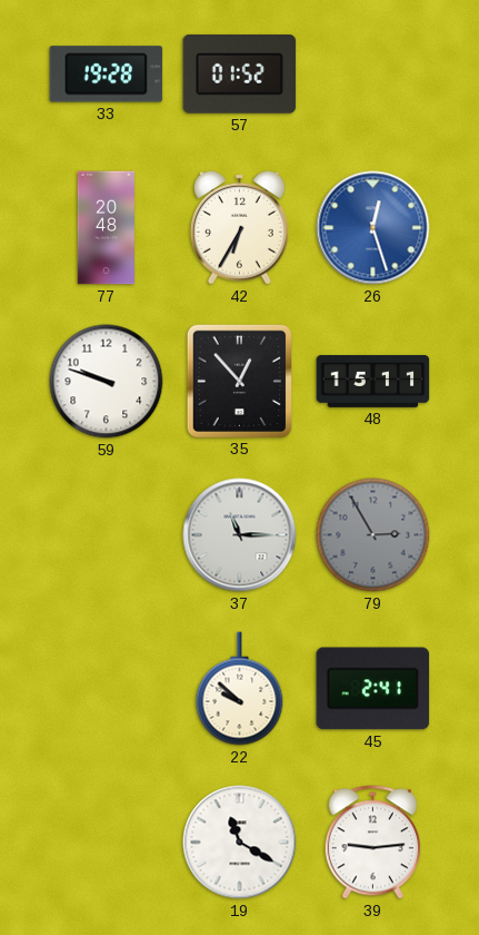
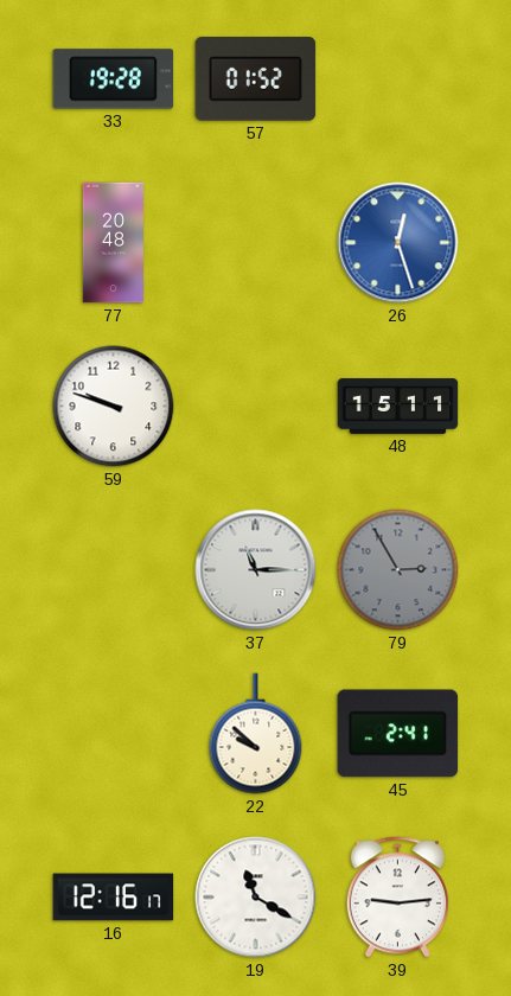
42: 6:35 -> none
35: 12:53 -> none
16: none -> 12:16
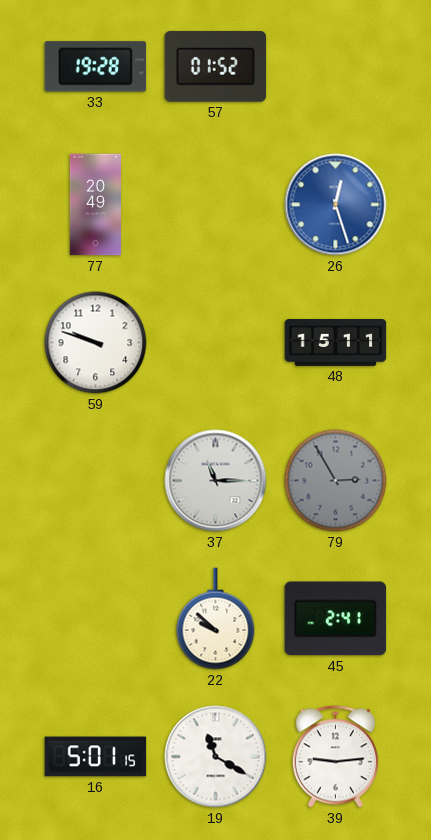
77: 20:48 -> 20:49
16: 12:16 -> 5:01
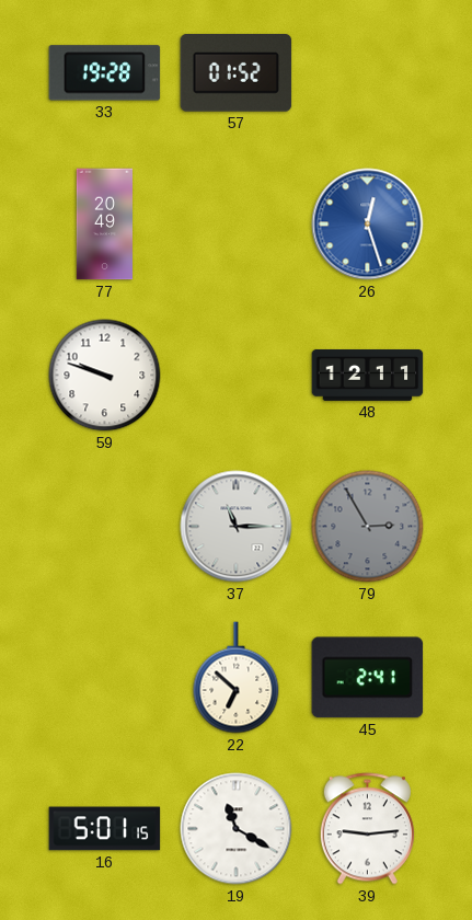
48: 15:11 -> 12:11
22: 9:52 -> 6:52
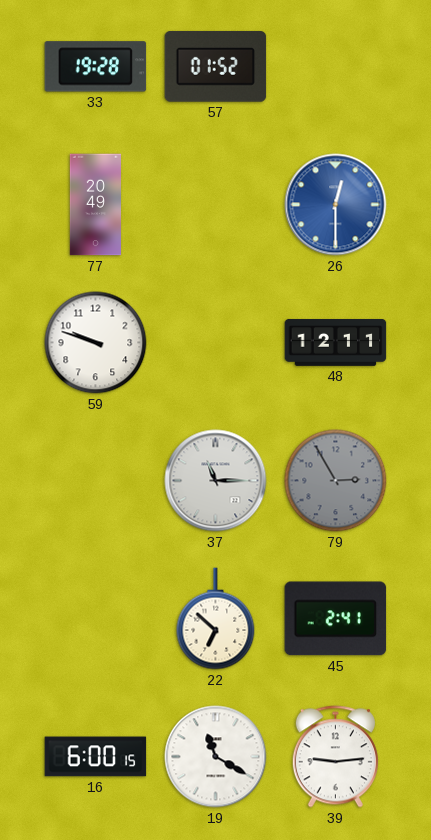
26: 12:27 -> 12:30
16: 5:01 -> 6:00
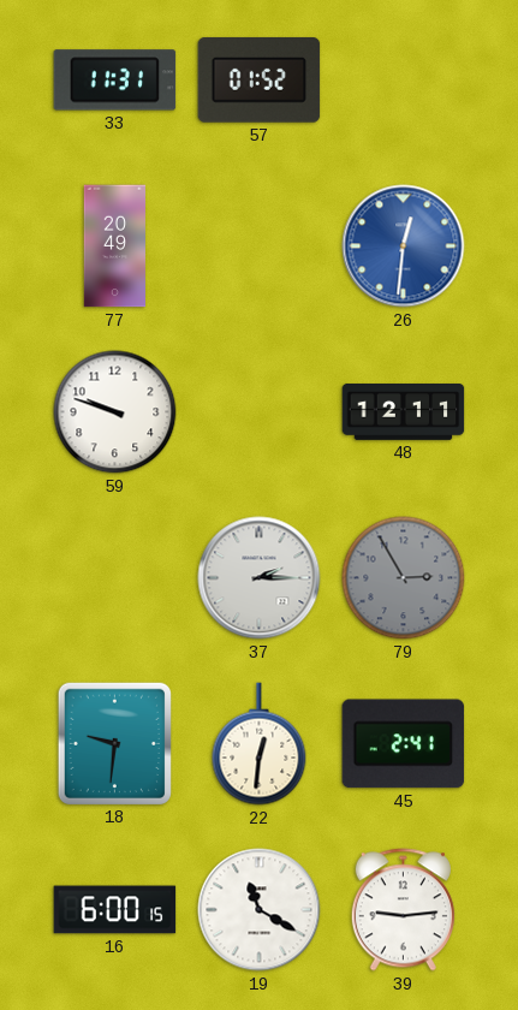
33: 19:28 -> 11:31
26: 12:30 -> 12:31
37: 11:15 -> 2:15
18: none -> 9:31
22: 6:52 -> 12:31
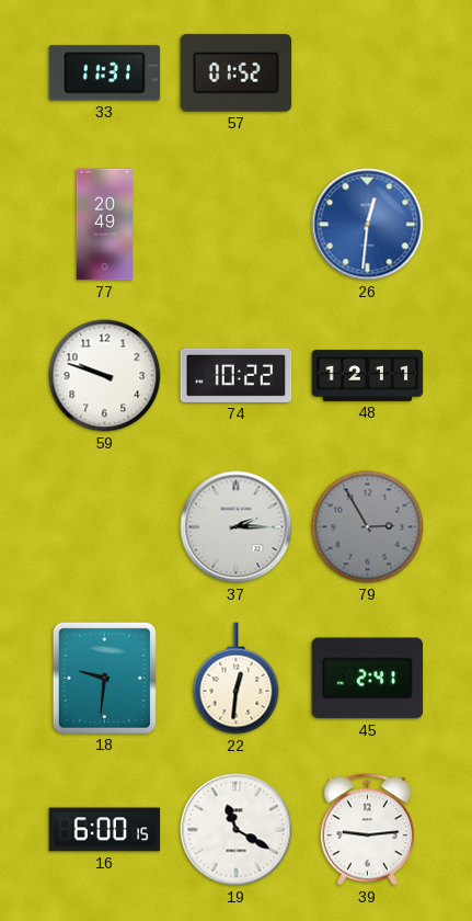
74: none -> 10:22
